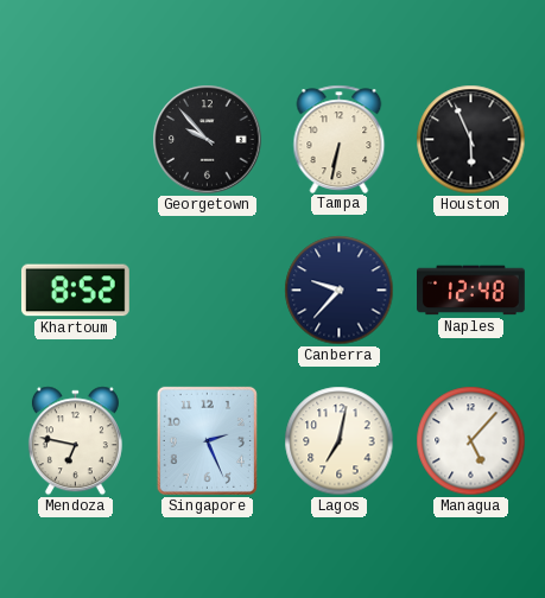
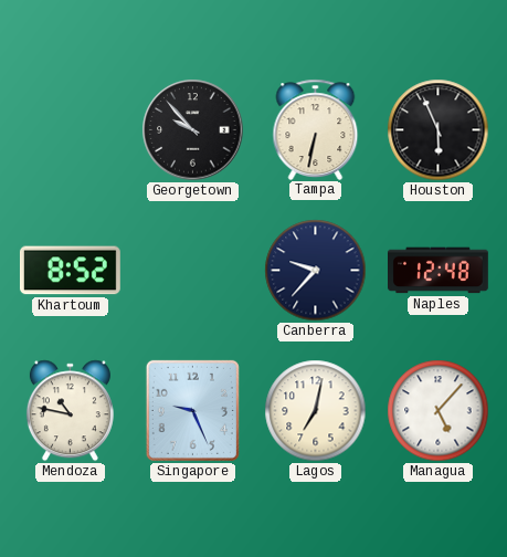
Mendoza: 6:47 -> 10:47
Singapore: 2:26 -> 9:26
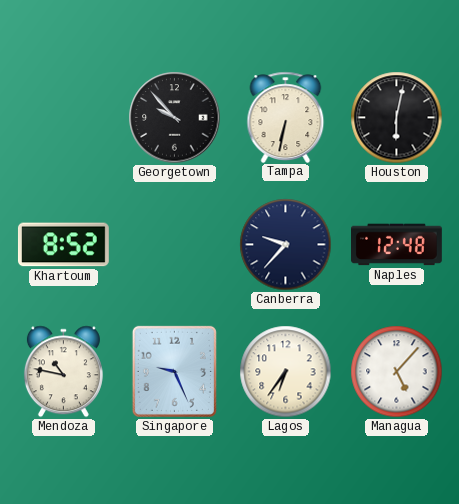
Houston: 5:56 -> 6:02
Lagos: 7:02 -> 6:36
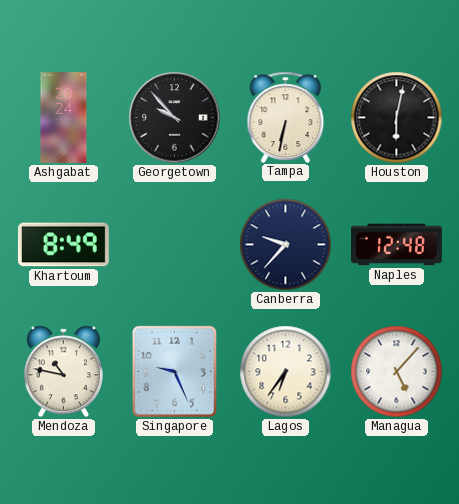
Ashgabat: none -> 20:24
Khartoum: 8:52 -> 8:49
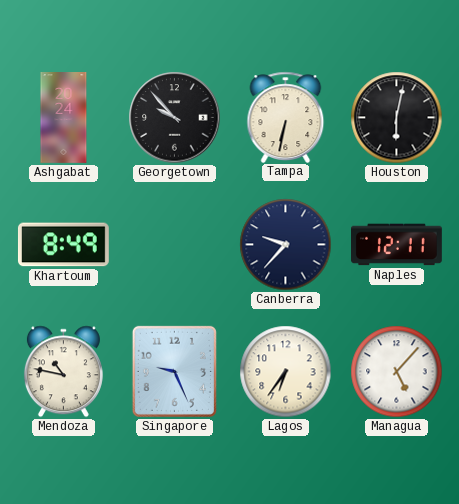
Naples: 12:48 -> 12:11
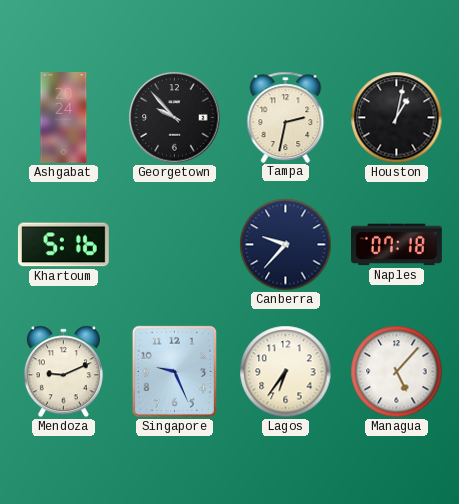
Tampa: 6:32 -> 2:32
Houston: 6:02 -> 1:02
Khartoum: 8:49 -> 5:16
Naples: 12:11 -> 07:18
Mendoza: 10:47 -> 9:11
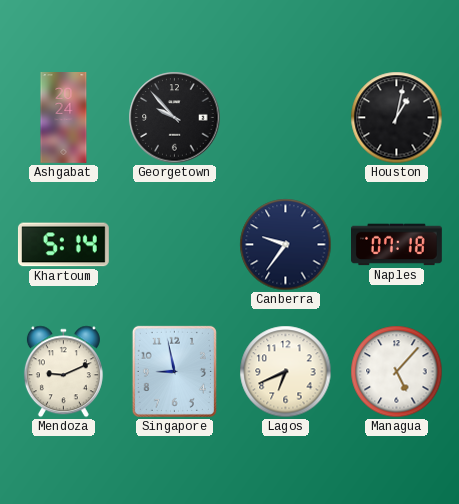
Tampa: 2:32 -> none
Khartoum: 5:16 -> 5:14
Canberra: 9:37 -> 9:36
Singapore: 9:26 -> 8:58
Lagos: 6:36 -> 6:41
